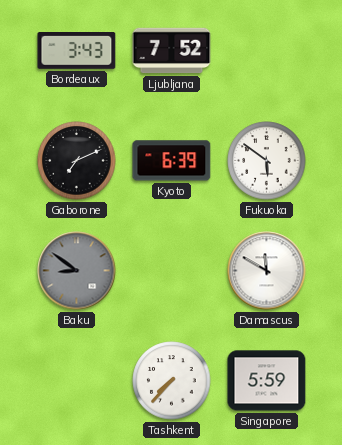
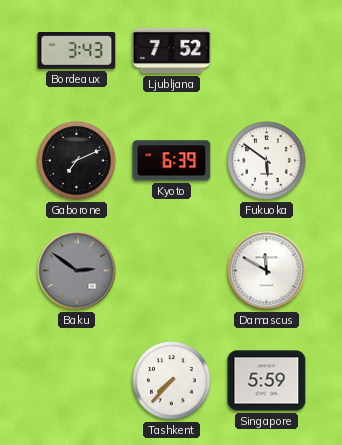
Baku: 8:51 -> 2:51
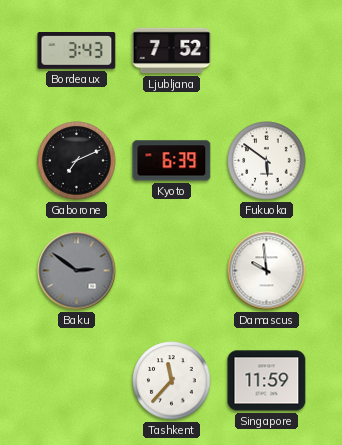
Damascus: 11:50 -> 9:59
Tashkent: 7:37 -> 11:37
Singapore: 5:59 -> 11:59
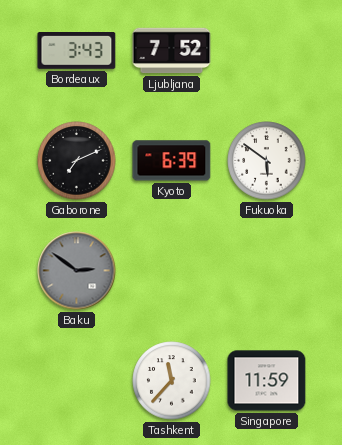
Damascus: 9:59 -> none
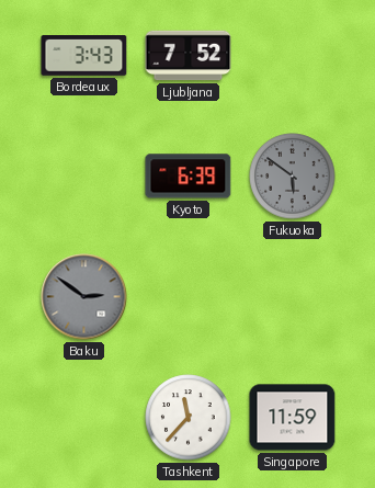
Gaborone: 7:11 -> none
Fukuoka dial: white -> grey
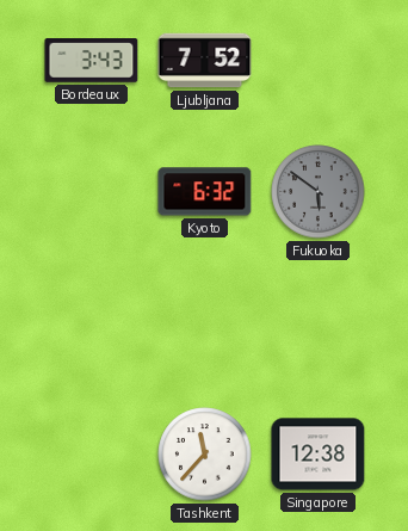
Kyoto: 6:39 -> 6:32
Baku: 2:51 -> none
Singapore: 11:59 -> 12:38
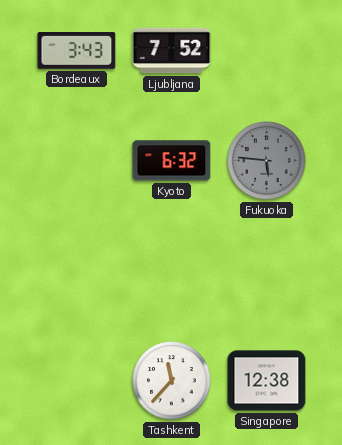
Fukuoka: 5:51 -> 5:46
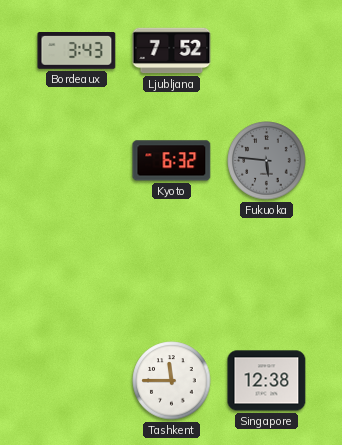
Tashkent: 11:37 -> 11:45
